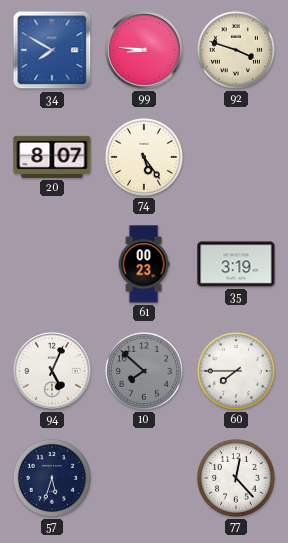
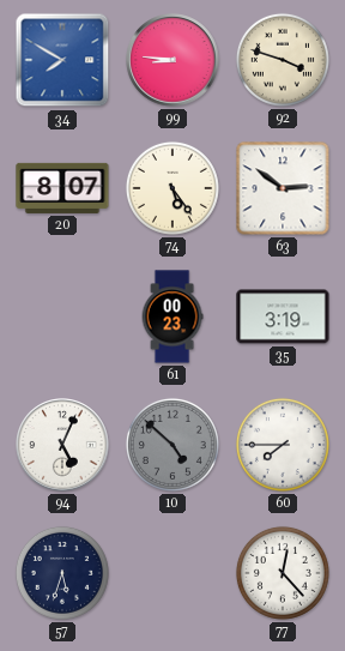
63: none -> 2:51
10: 7:52 -> 4:52
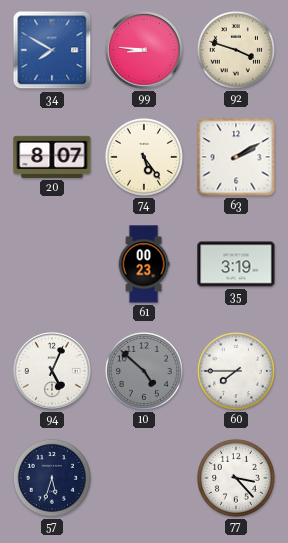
63: 2:51 -> 2:10
77: 12:23 -> 3:23
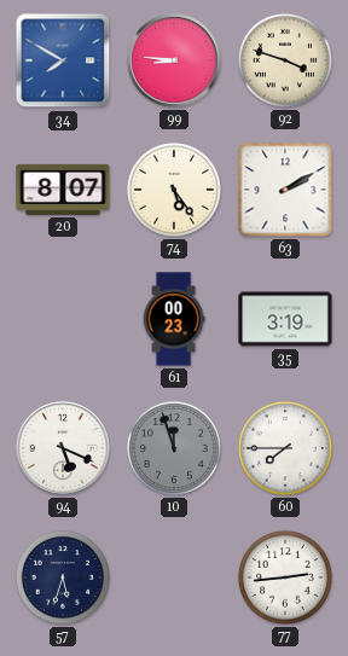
94: 5:04 -> 5:19
10: 4:52 -> 11:57
77: 3:23 -> 2:44
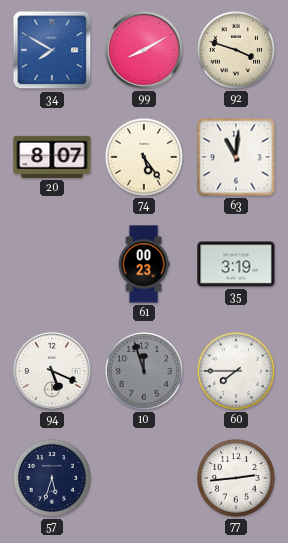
99: 8:46 -> 8:10
63: 2:10 -> 11:01
